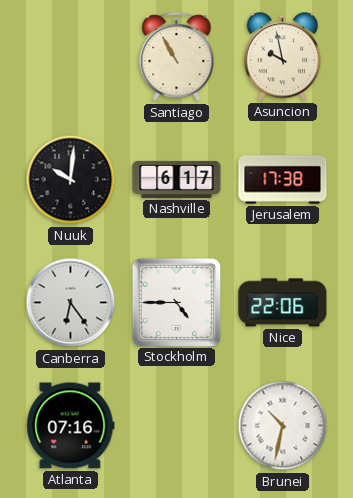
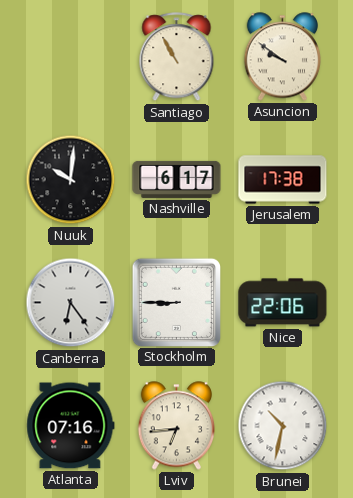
Asuncion: 9:58 -> 9:51
Stockholm: 4:45 -> 8:45
Lviv: none -> 6:44
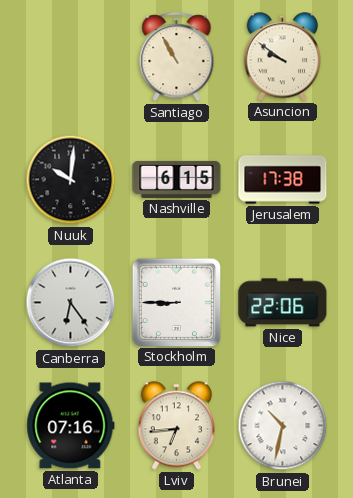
Nashville: 6:17 -> 6:15
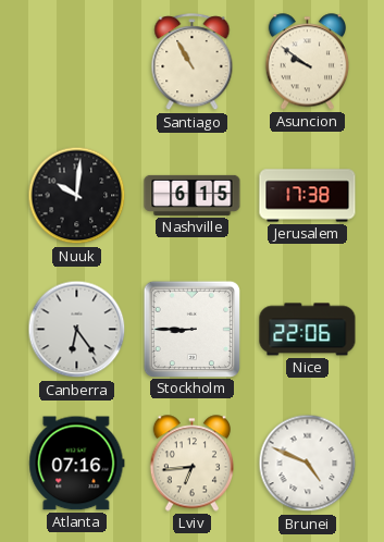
Brunei: 10:32 -> 4:49
